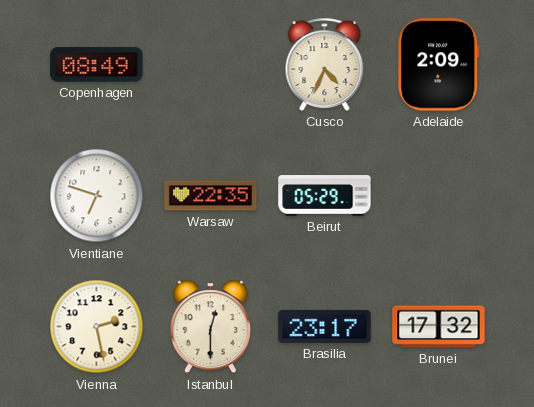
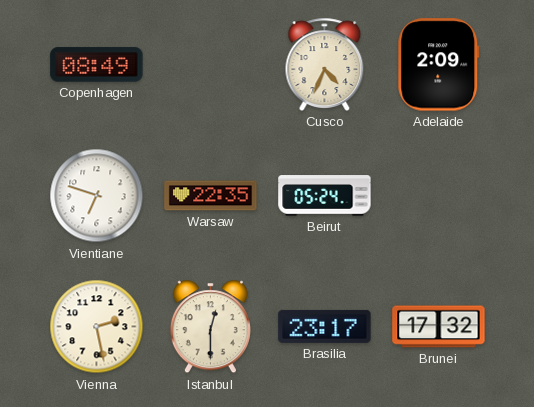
Beirut: 05:29 -> 05:24
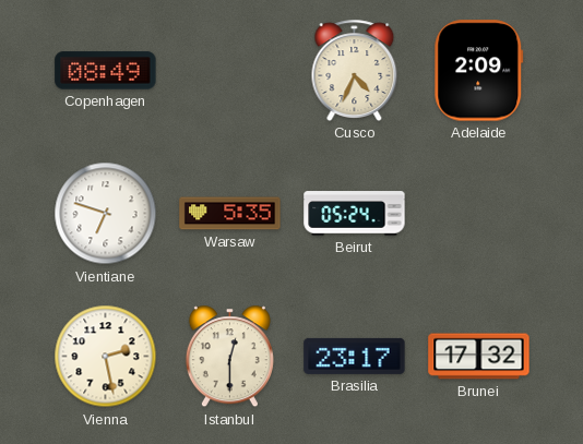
Warsaw: 22:35 -> 5:35
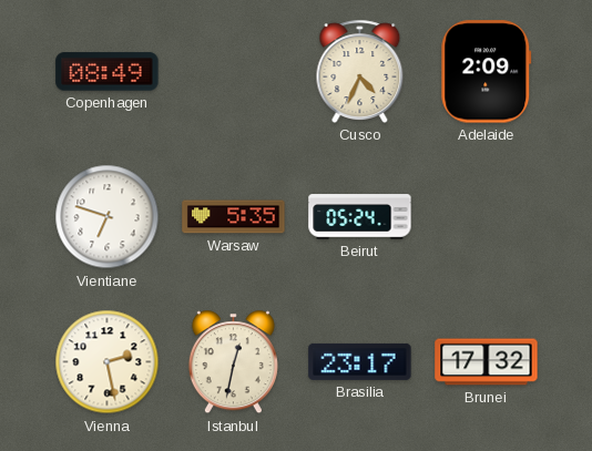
Istanbul: 12:30 -> 12:32
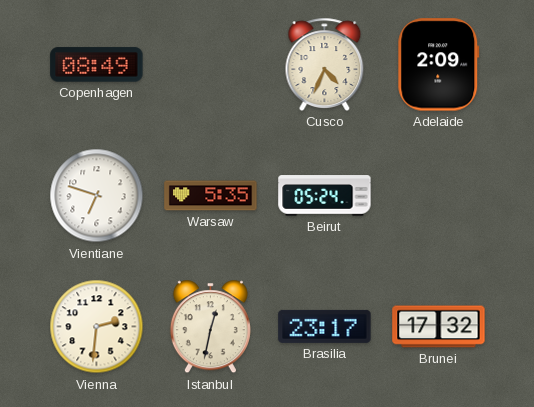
Vienna: 2:28 -> 2:31
